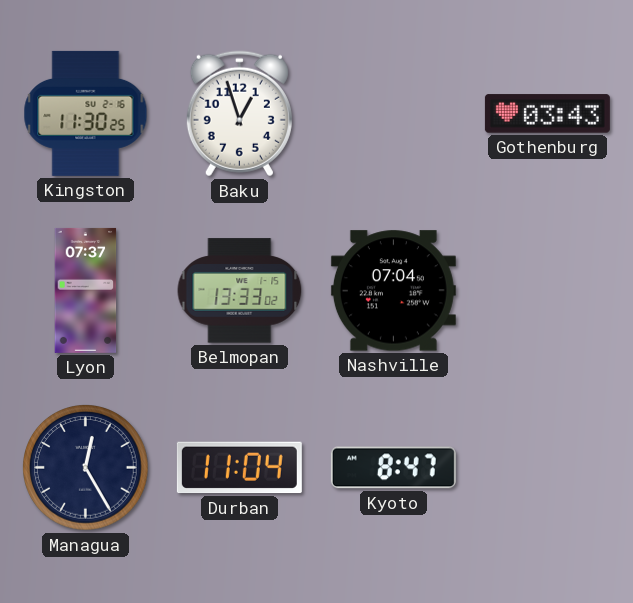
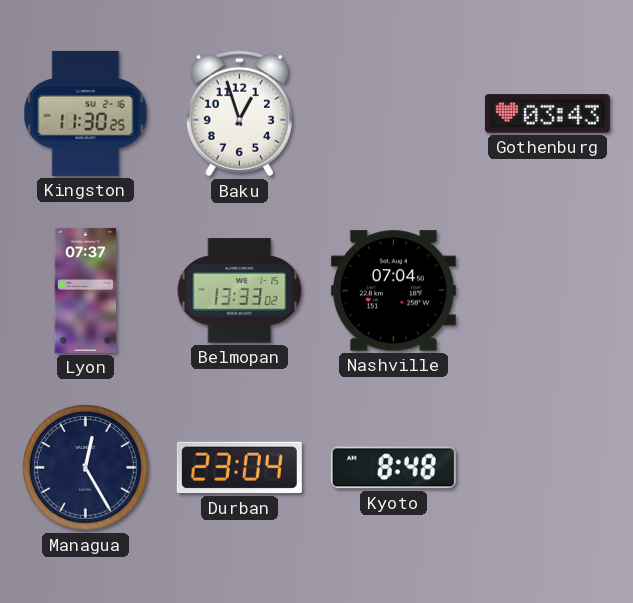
Durban: 11:04 -> 23:04
Kyoto: 8:47 -> 8:48
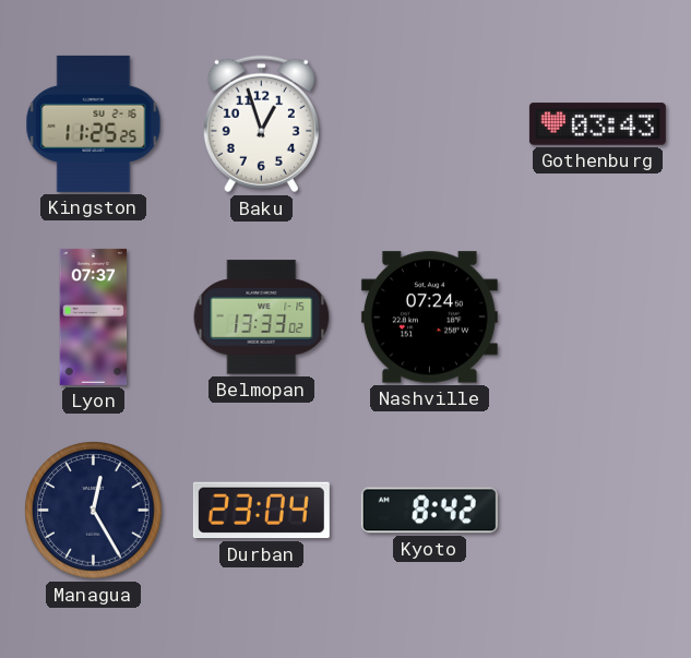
Kingston: 11:30 -> 11:25
Nashville: 07:04 -> 07:24
Kyoto: 8:48 -> 8:42
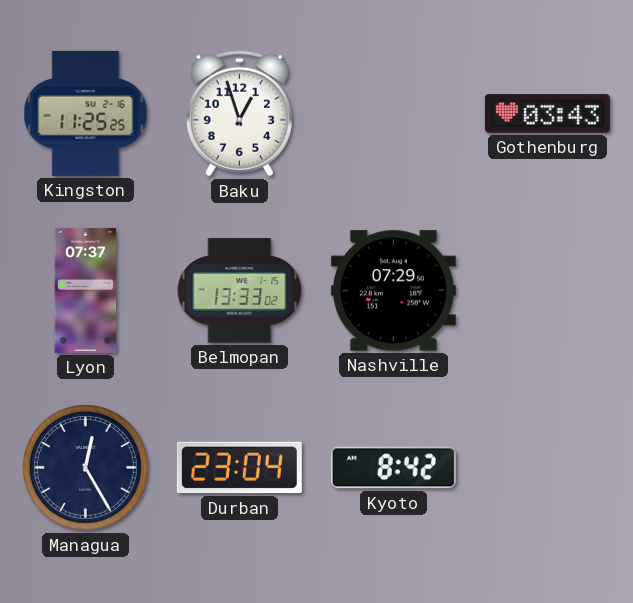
Nashville: 07:24 -> 07:29
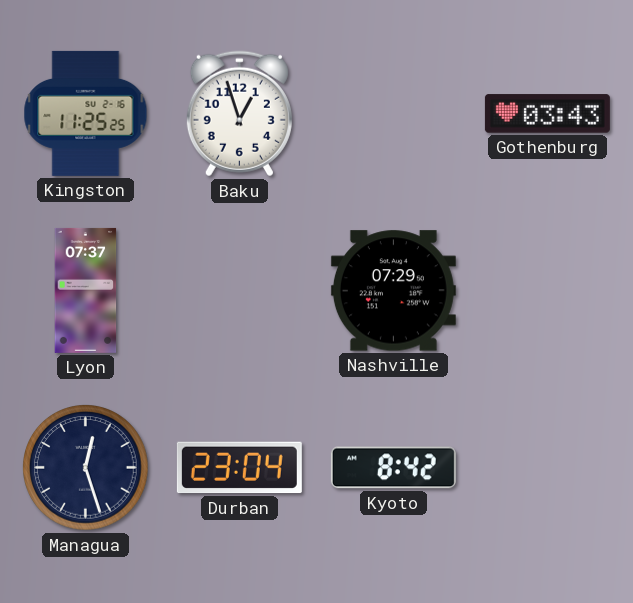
Belmopan: 13:33 -> none
Managua: 12:25 -> 12:27
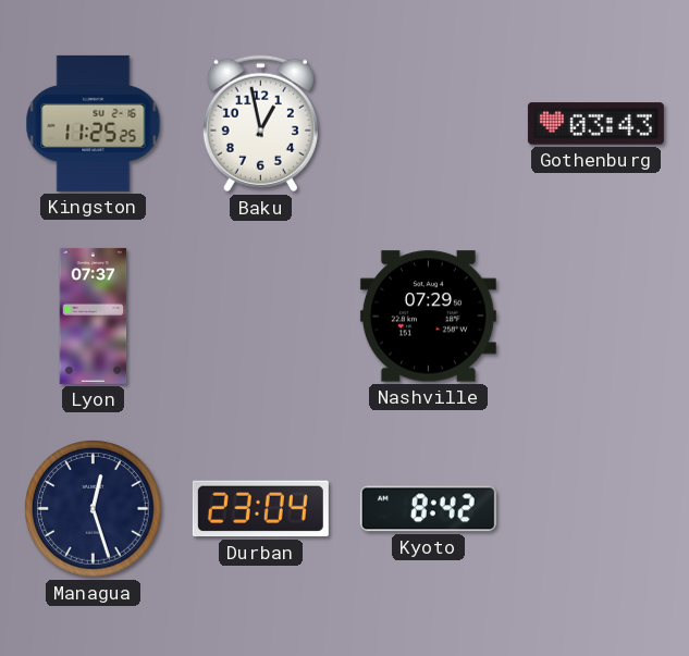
Baku: 12:57 -> 12:58
